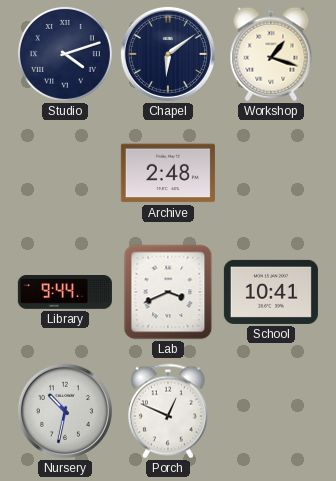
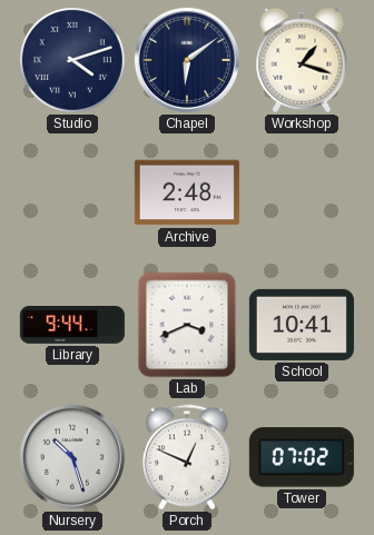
Nursery: 10:32 -> 10:27
Tower: none -> 07:02
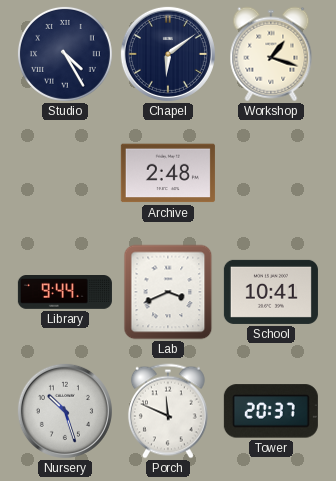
Studio: 4:12 -> 4:25
Porch: 12:49 -> 11:49
Tower: 07:02 -> 20:37
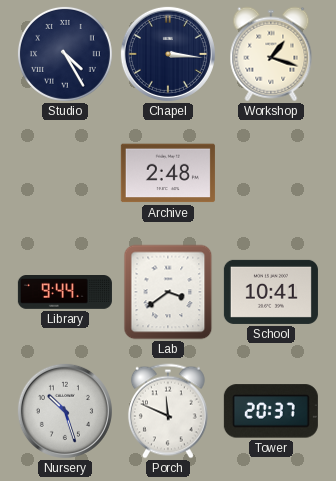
Chapel: 6:09 -> 3:16
Lab: 3:41 -> 3:39
